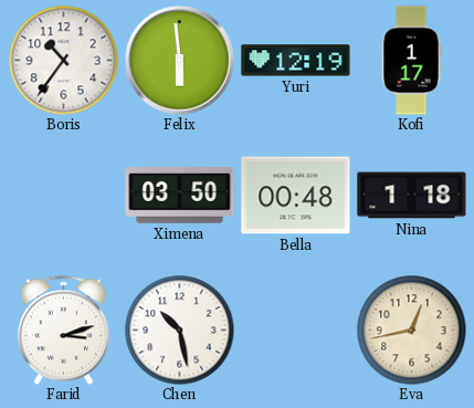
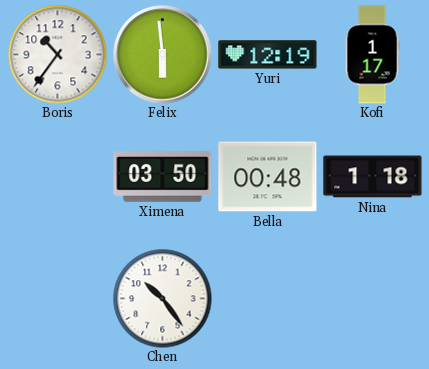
Farid: 3:12 -> none
Chen: 10:28 -> 10:24
Eva: 12:43 -> none
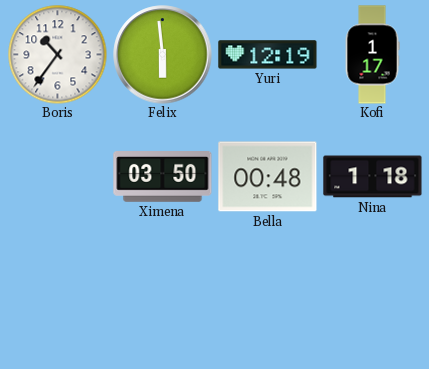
Chen: 10:24 -> none
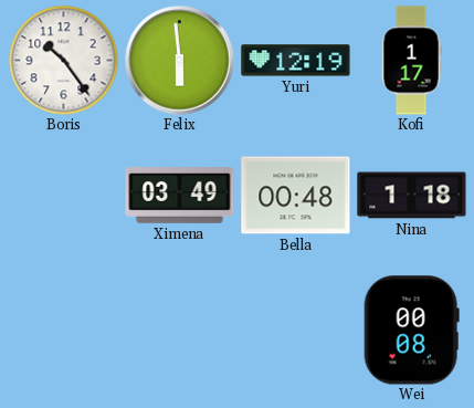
Boris: 10:36 -> 10:24
Ximena: 03:50 -> 03:49
Wei: none -> 00:08
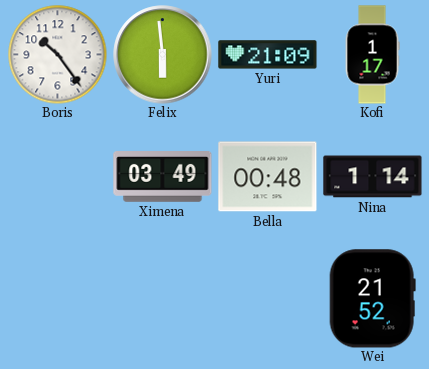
Yuri: 12:19 -> 21:09
Nina: 1:18 -> 1:14
Wei: 00:08 -> 21:52
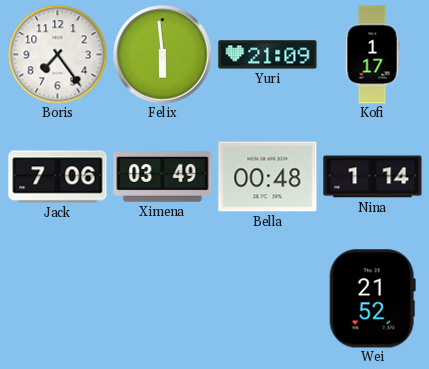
Boris: 10:24 -> 7:24
Jack: none -> 7:06
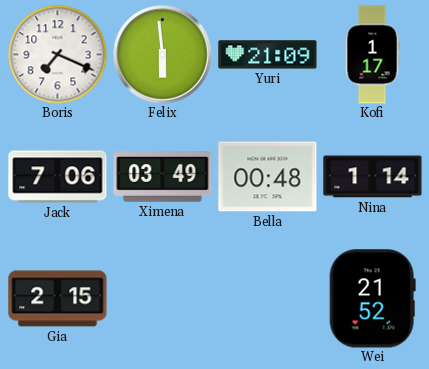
Boris: 7:24 -> 7:19
Gia: none -> 2:15
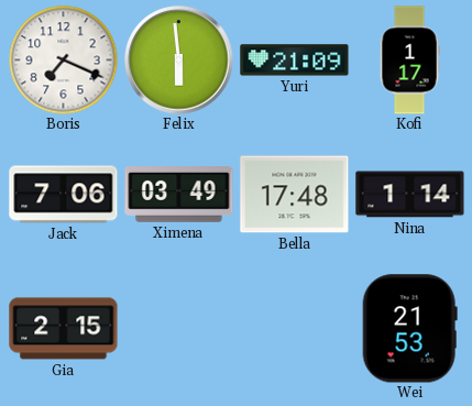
Bella: 00:48 -> 17:48
Wei: 21:52 -> 21:53
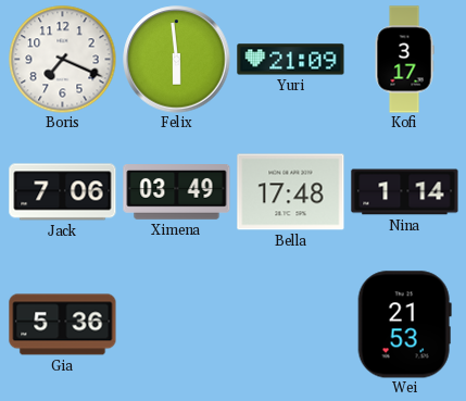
Kofi: 1:17 -> 3:17
Gia: 2:15 -> 5:36
